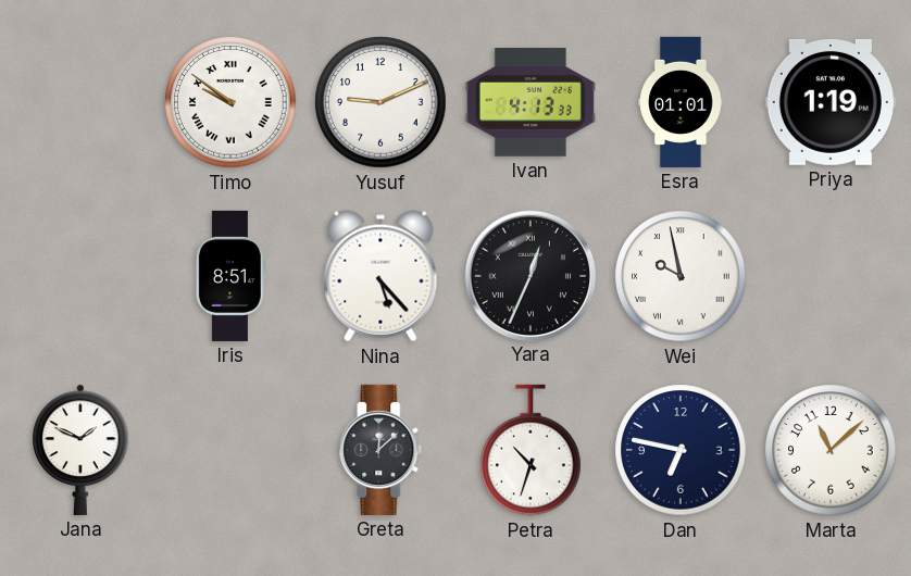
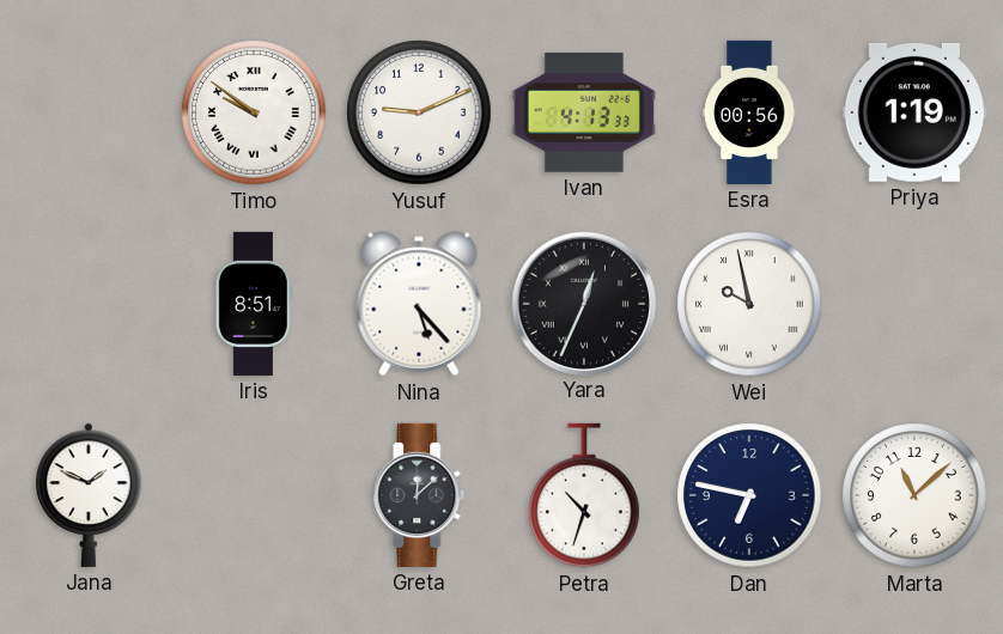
Esra: 01:01 -> 00:56
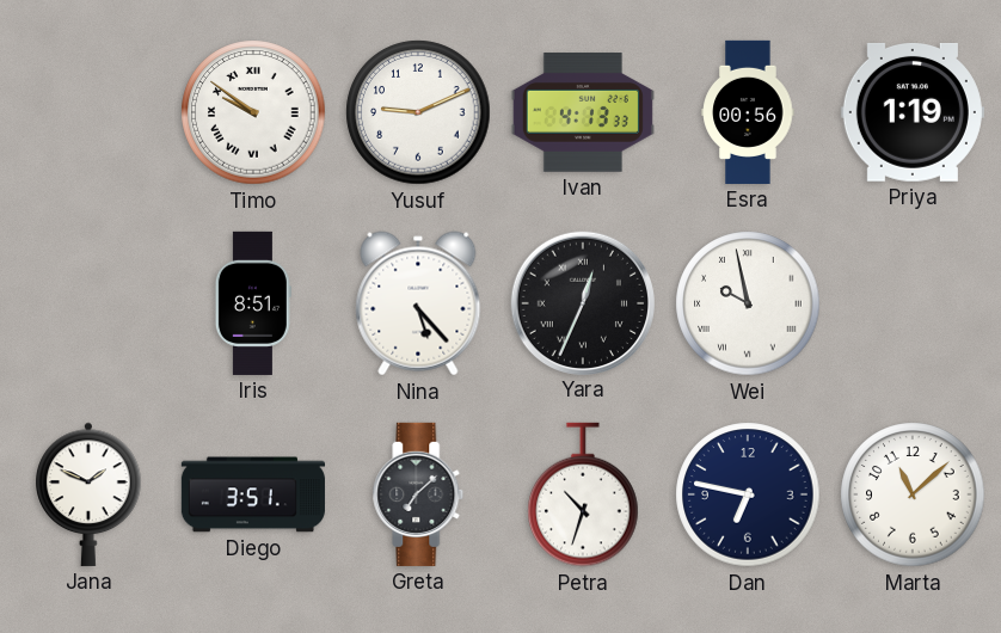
Diego: none -> 3:51
Greta: 12:08 -> 7:08
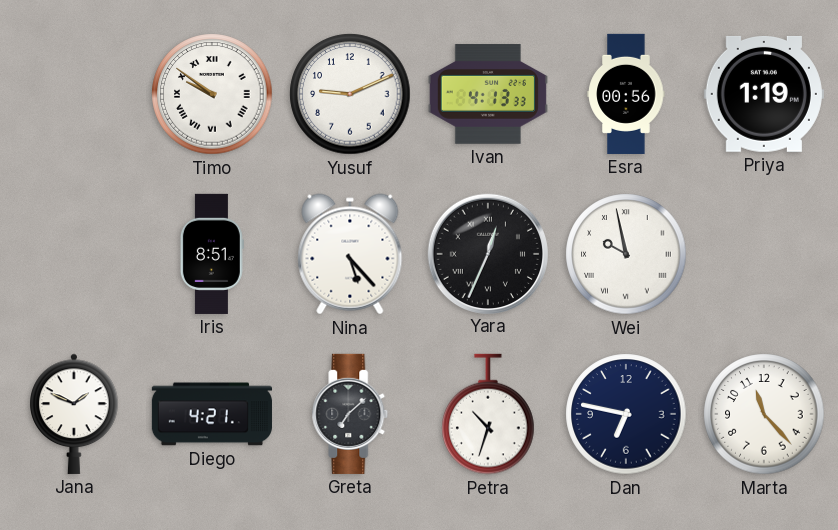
Diego: 3:51 -> 4:21
Marta: 11:08 -> 11:23
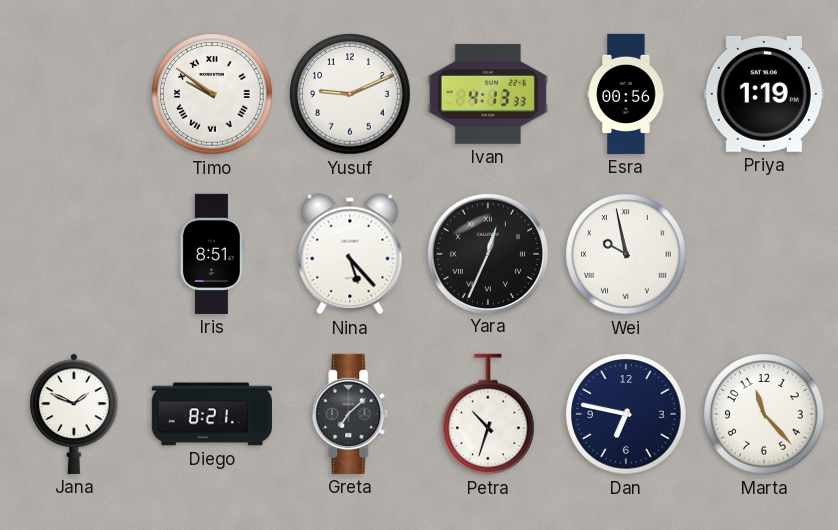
Diego: 4:21 -> 8:21
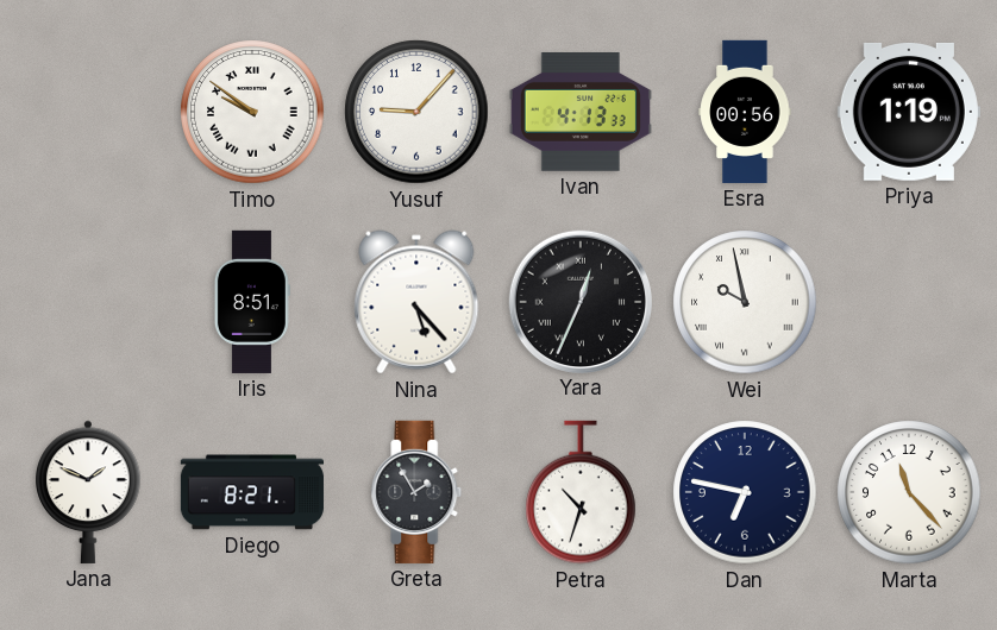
Yusuf: 9:11 -> 9:07
Greta: 7:08 -> 1:55
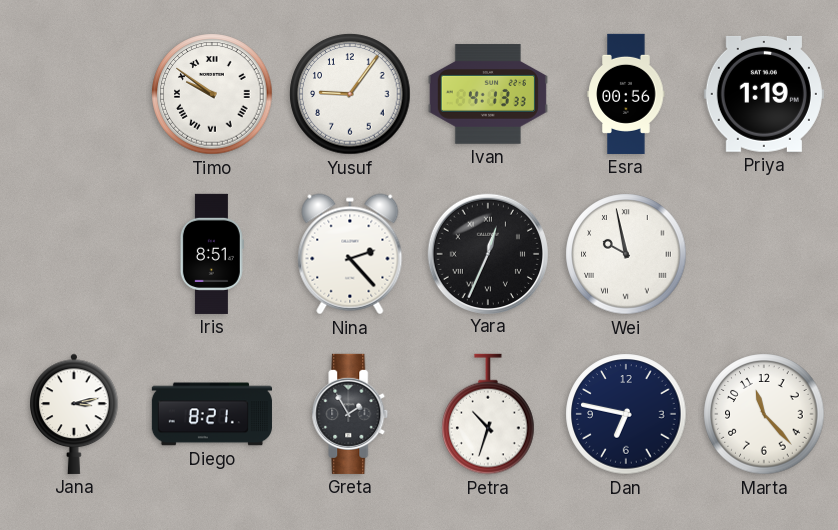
Yusuf: 9:07 -> 9:06
Nina: 5:23 -> 2:23
Jana: 1:49 -> 3:13
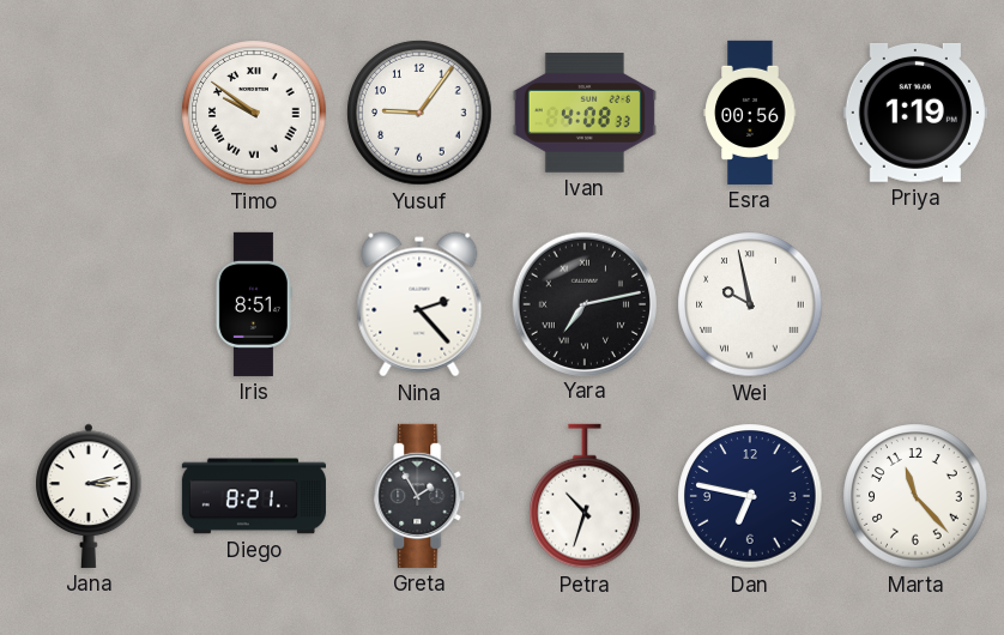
Ivan: 4:13 -> 4:08
Yara: 12:34 -> 7:13
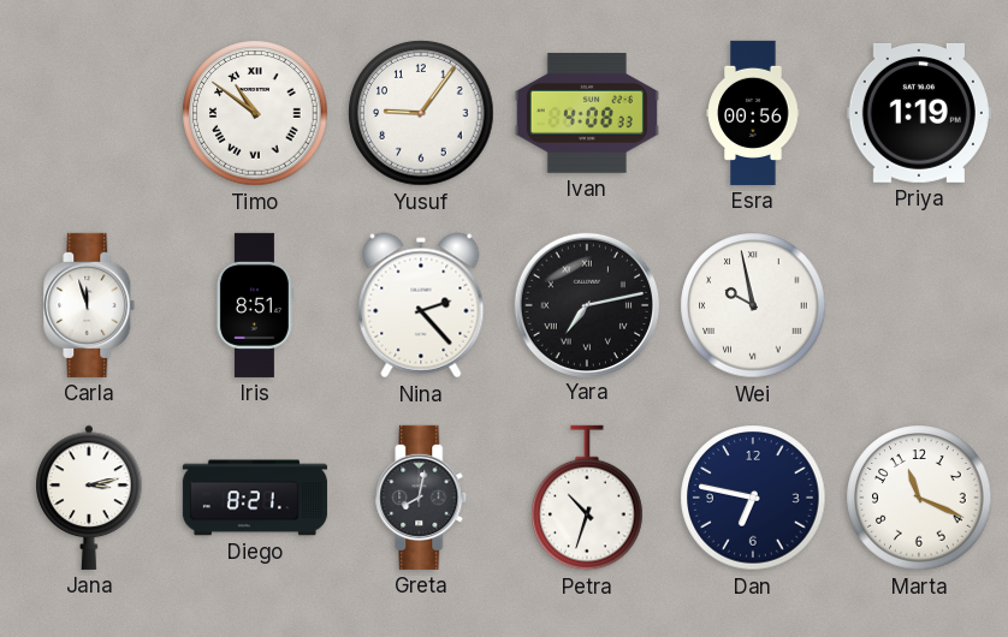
Timo: 9:51 -> 10:51
Carla: none -> 11:57
Greta: 1:55 -> 8:02
Marta: 11:23 -> 11:19
